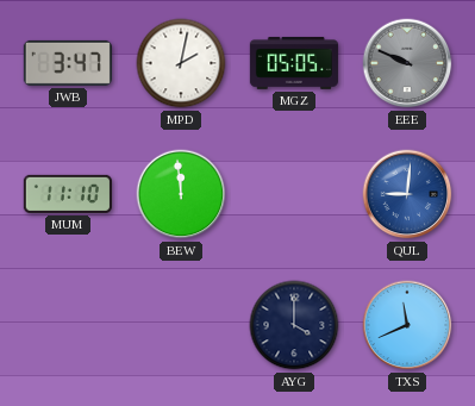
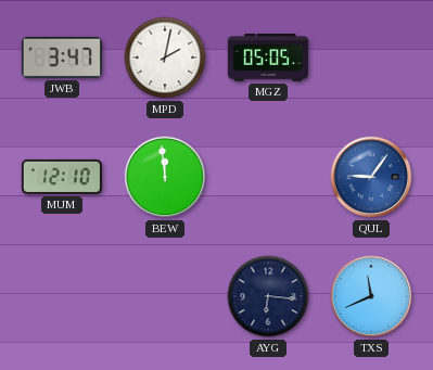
EEE: 9:49 -> none
MUM: 11:10 -> 12:10
QUL: 9:01 -> 9:06
AYG: 4:00 -> 6:16
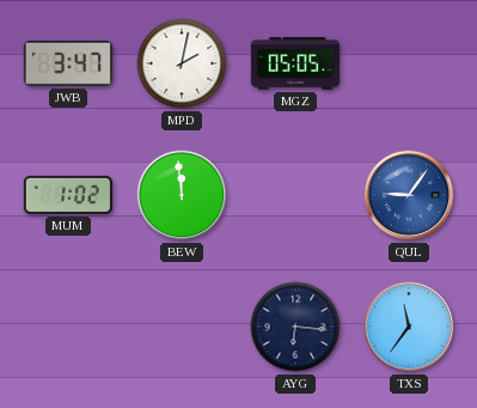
MUM: 12:10 -> 1:02
TXS: 11:41 -> 11:36
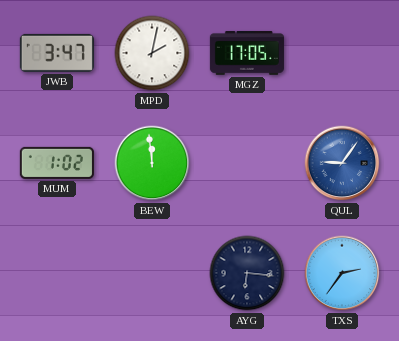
MGZ: 05:05 -> 17:05
TXS: 11:36 -> 2:36
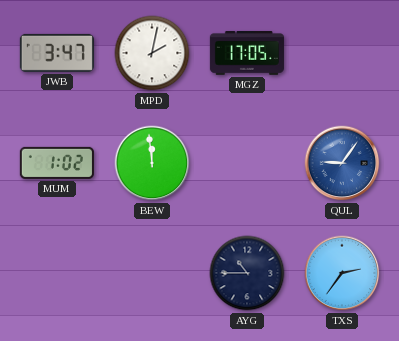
AYG: 6:16 -> 10:45
